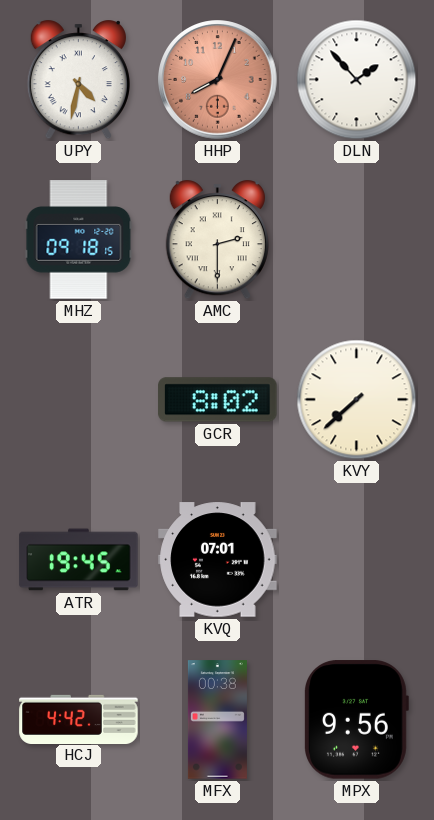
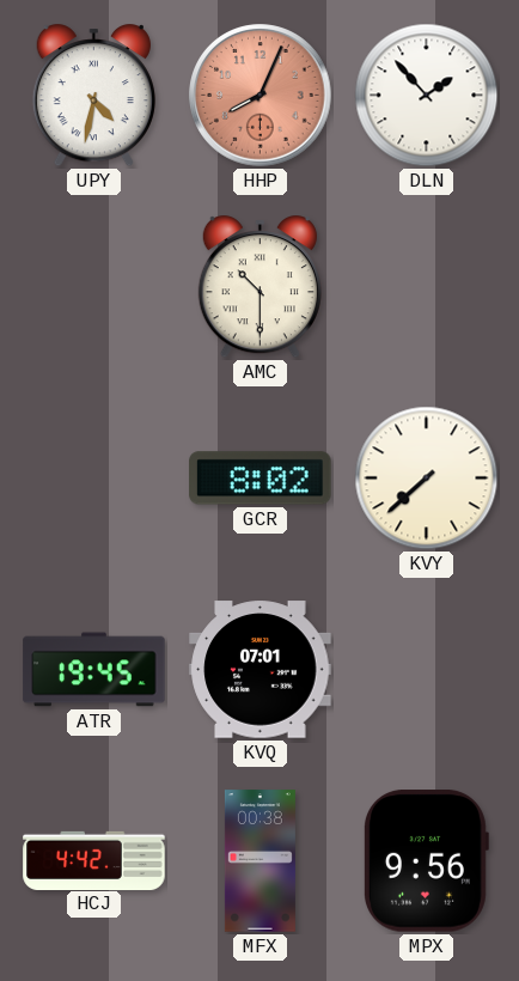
MHZ: 09:18 -> none
AMC: 2:30 -> 10:30
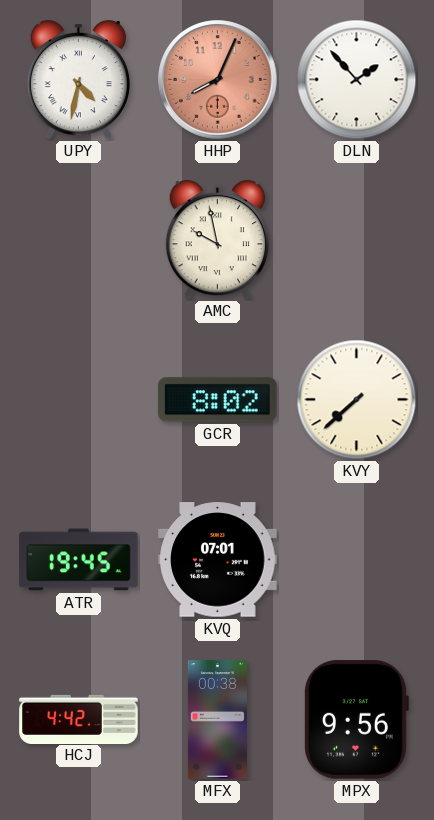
AMC: 10:30 -> 9:58
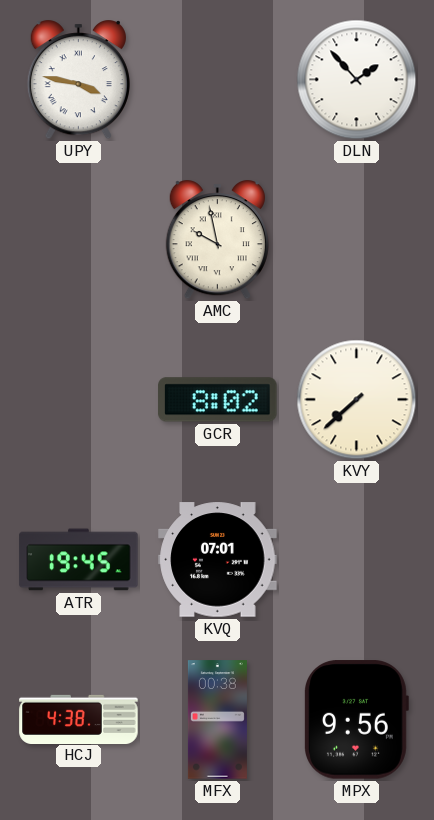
UPY: 4:32 -> 3:47
HHP: 8:04 -> none
HCJ: 4:42 -> 4:38
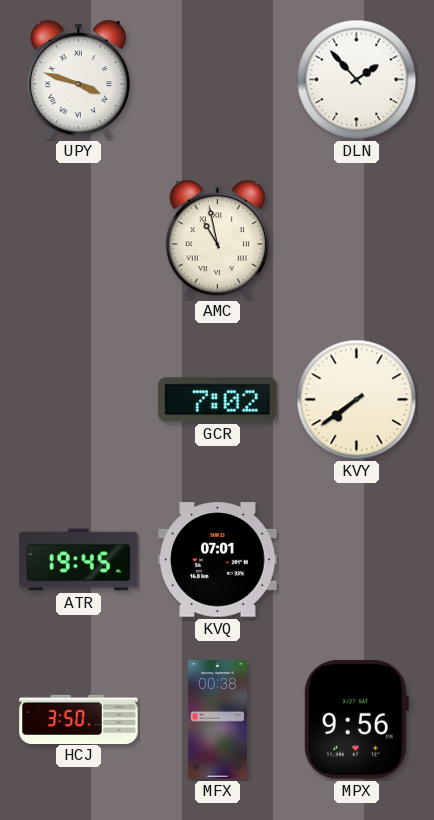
UPY: 3:47 -> 3:48
AMC: 9:58 -> 10:58
GCR: 8:02 -> 7:02
KVY: 7:38 -> 7:39
HCJ: 4:38 -> 3:50
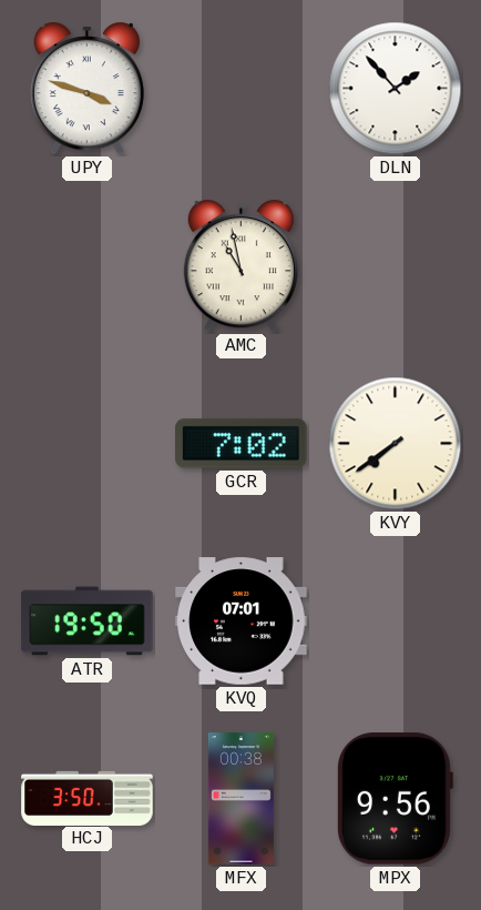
ATR: 19:45 -> 19:50
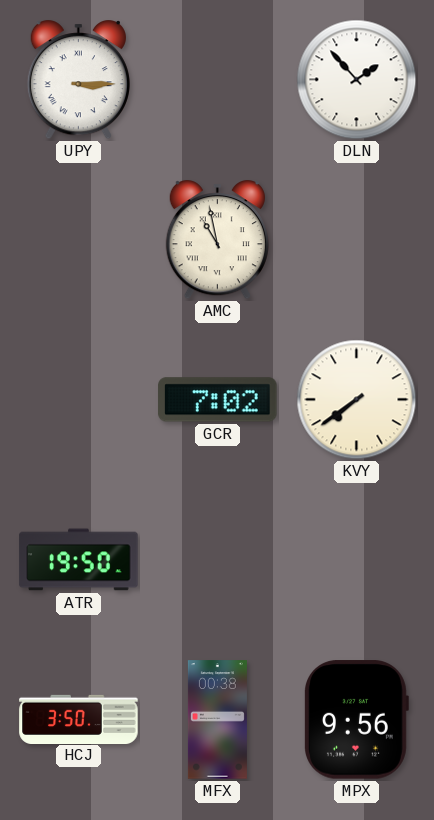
UPY: 3:48 -> 3:15
KVQ: 07:01 -> none
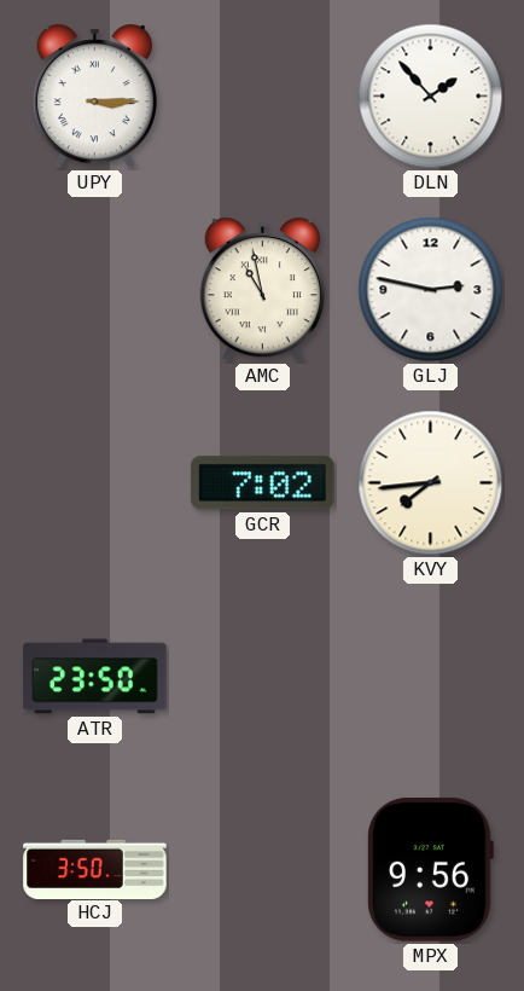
GLJ: none -> 2:47
KVY: 7:39 -> 7:44
ATR: 19:50 -> 23:50
MFX: 00:38 -> none
